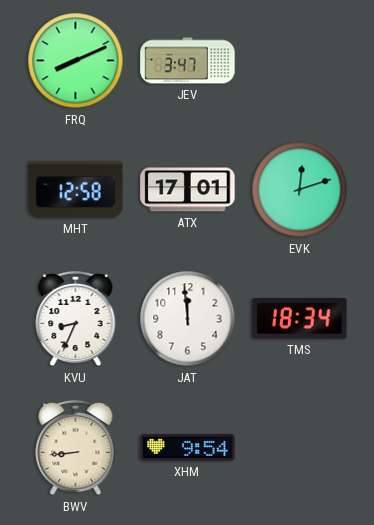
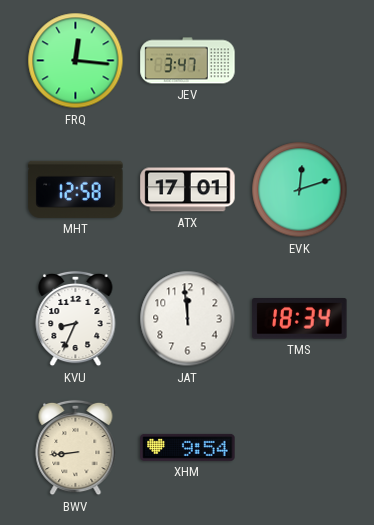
FRQ: 8:11 -> 12:16
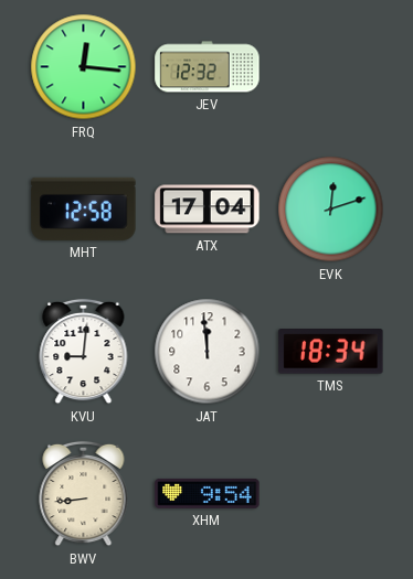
JEV: 3:47 -> 12:32
ATX: 17:01 -> 17:04
KVU: 8:34 -> 9:01
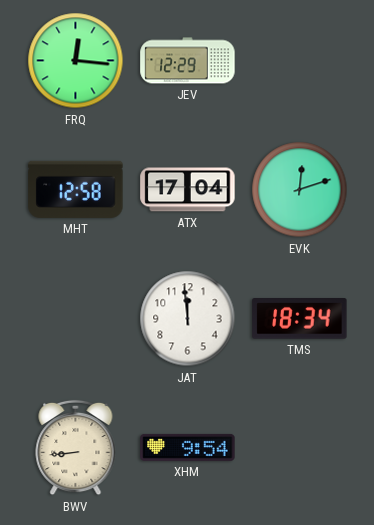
JEV: 12:32 -> 12:29
KVU: 9:01 -> none
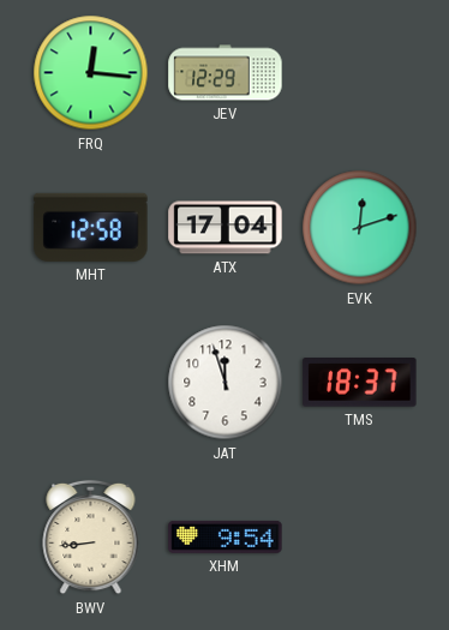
JAT: 11:59 -> 11:57
TMS: 18:34 -> 18:37
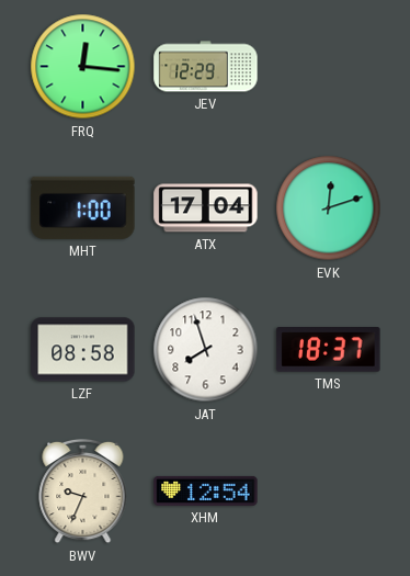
MHT: 12:58 -> 1:00
LZF: none -> 08:58
JAT: 11:57 -> 7:57
BWV: 8:44 -> 9:34
XHM: 9:54 -> 12:54
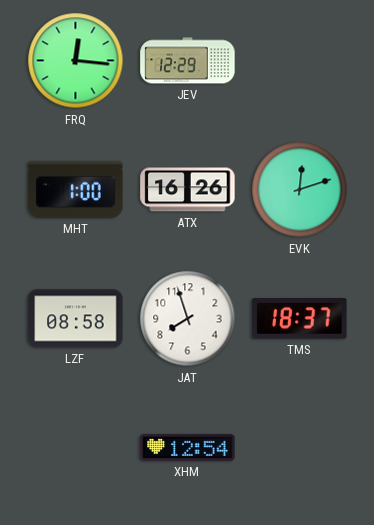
ATX: 17:04 -> 16:26
BWV: 9:34 -> none
